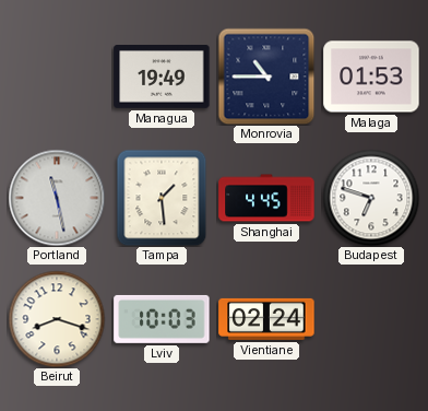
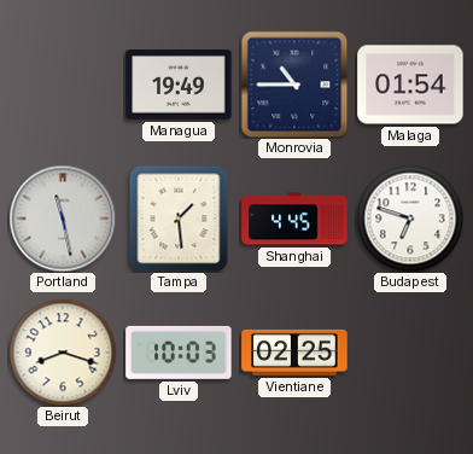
Malaga: 01:53 -> 01:54
Vientiane: 02:24 -> 02:25
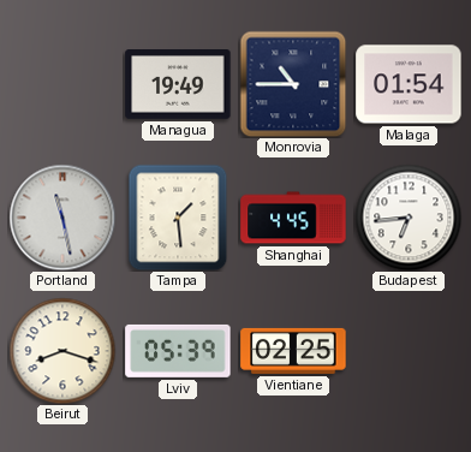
Budapest: 6:48 -> 6:44
Lviv: 10:03 -> 05:39
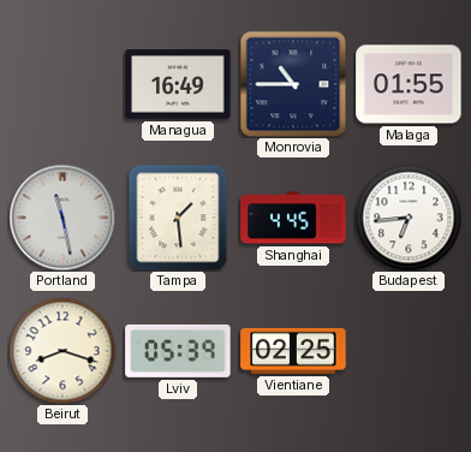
Managua: 19:49 -> 16:49
Malaga: 01:54 -> 01:55
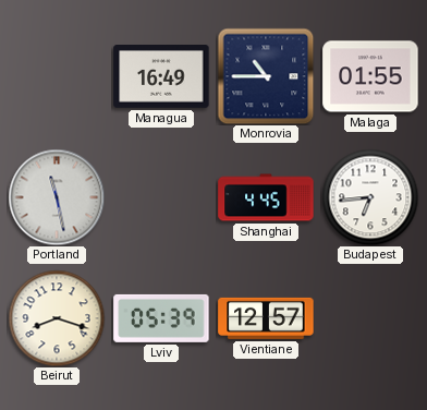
Tampa: 1:29 -> none
Vientiane: 02:25 -> 12:57
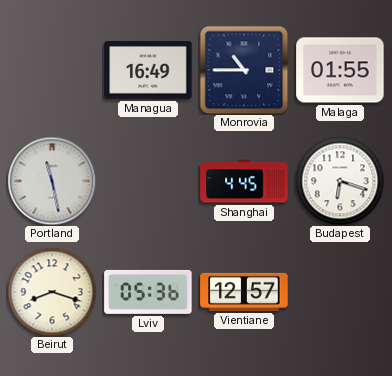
Budapest: 6:44 -> 6:18
Lviv: 05:39 -> 05:36
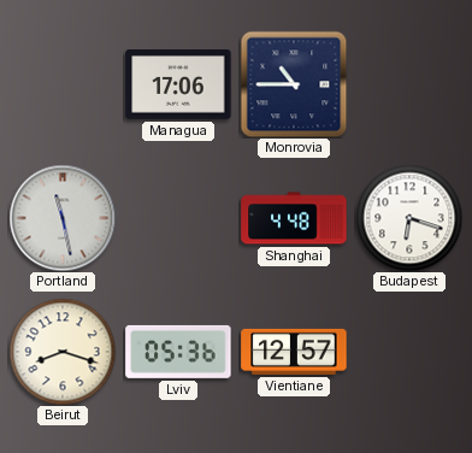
Managua: 16:49 -> 17:06
Malaga: 01:55 -> none
Shanghai: 4:45 -> 4:48
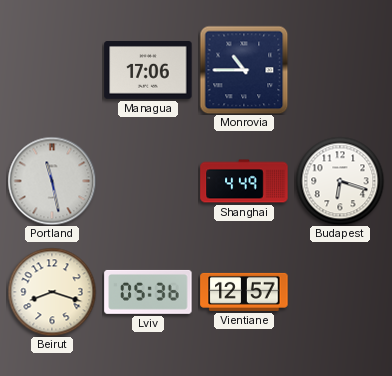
Shanghai: 4:48 -> 4:49
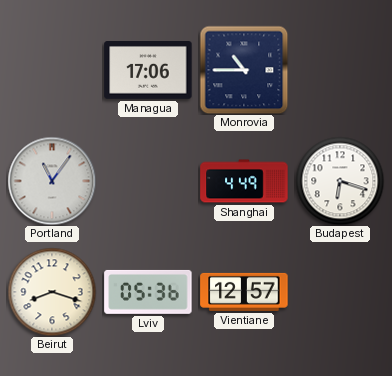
Portland: 11:28 -> 11:06
